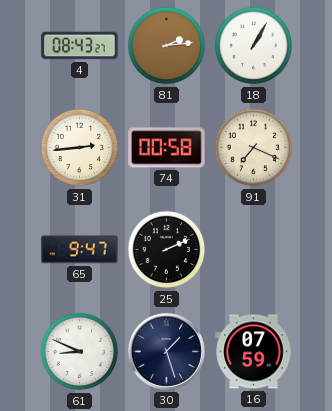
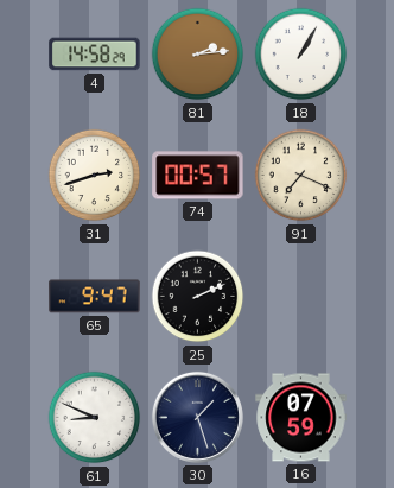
4: 08:43 -> 14:58
31: 2:44 -> 2:42
74: 00:58 -> 00:57
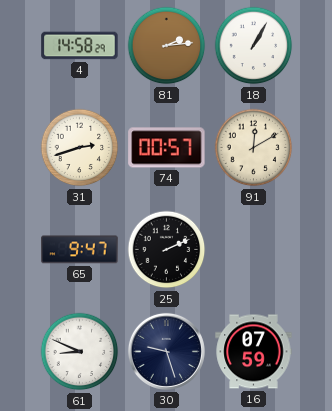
91: 7:19 -> 12:10
30: 1:27 -> 9:27
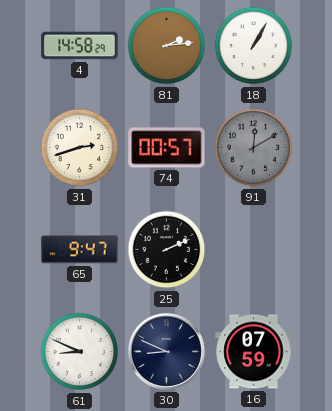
91 dial: cream -> grey
30: 9:27 -> 8:49
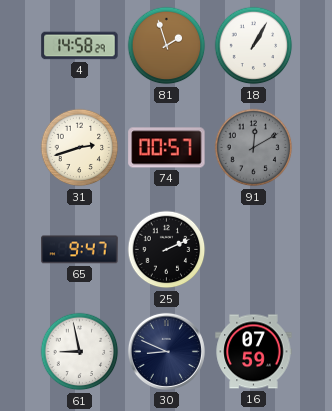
81: 2:14 -> 1:57
61: 8:49 -> 8:58
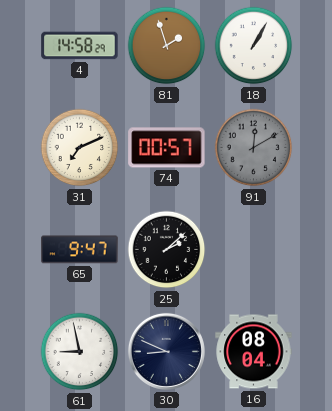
31: 2:42 -> 7:11
25: 2:11 -> 2:08
16: 07:59 -> 08:04
